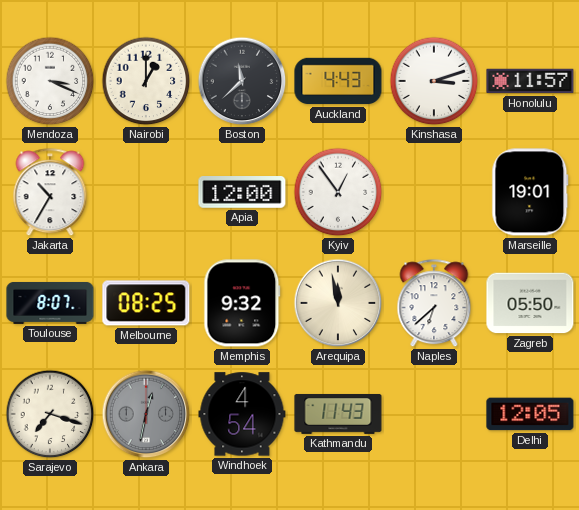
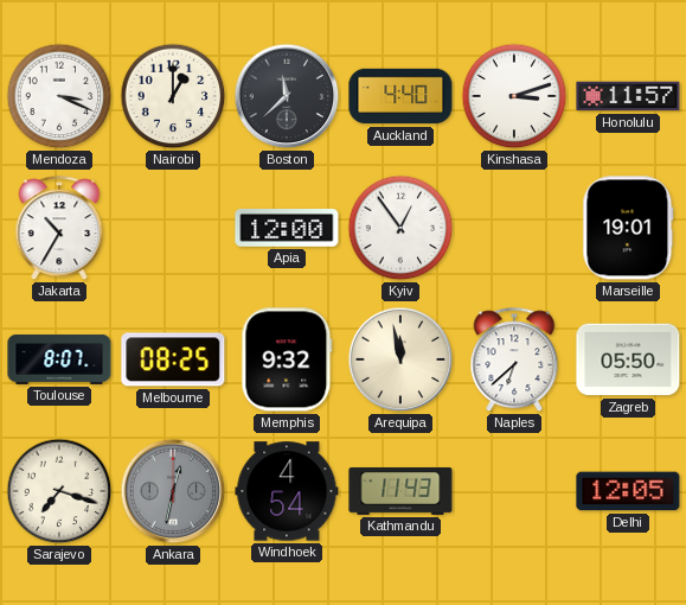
Auckland: 4:43 -> 4:40
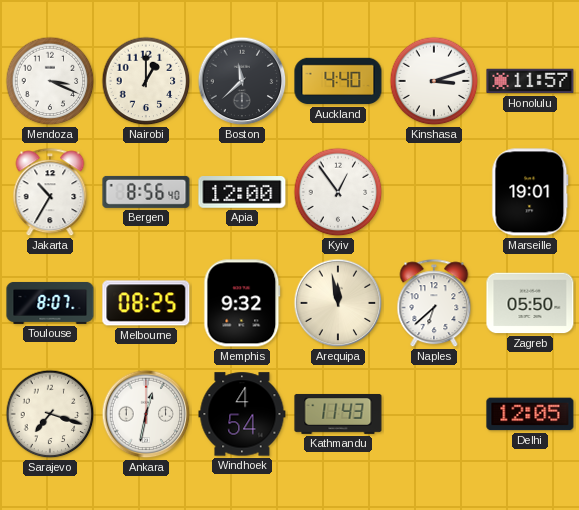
Bergen: none -> 8:56
Ankara dial: grey -> white
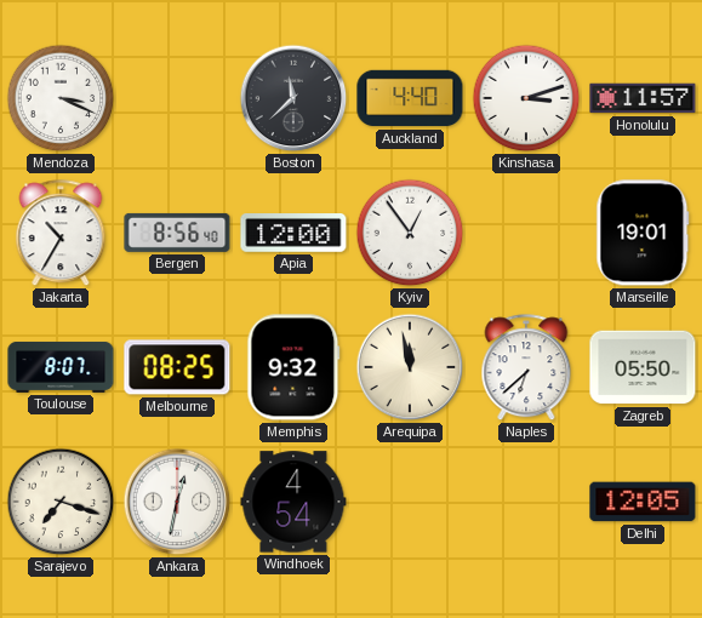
Nairobi: 1:00 -> none
Kathmandu: 11:43 -> none
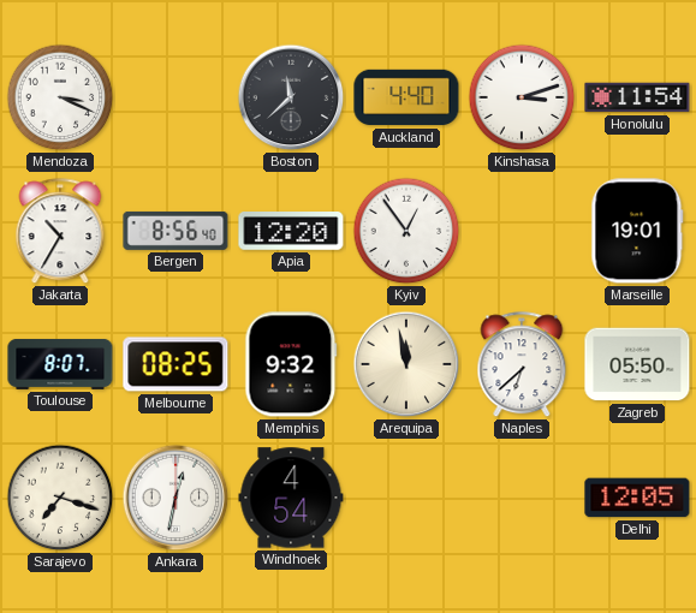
Honolulu: 11:57 -> 11:54
Apia: 12:00 -> 12:20
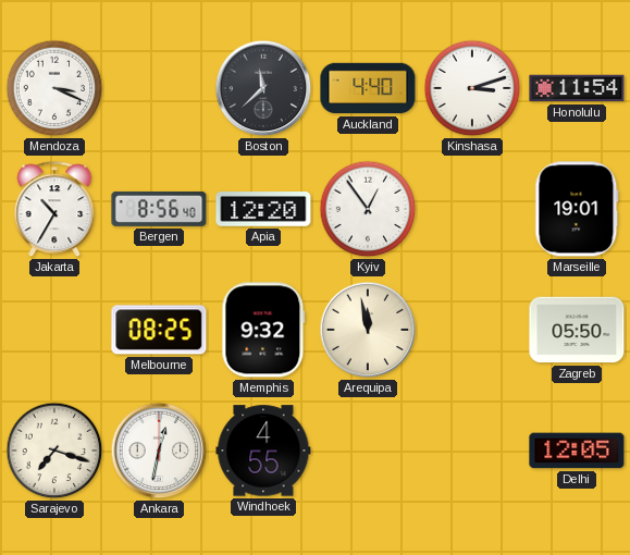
Toulouse: 8:07 -> none
Naples: 6:38 -> none
Windhoek: 4:54 -> 4:55
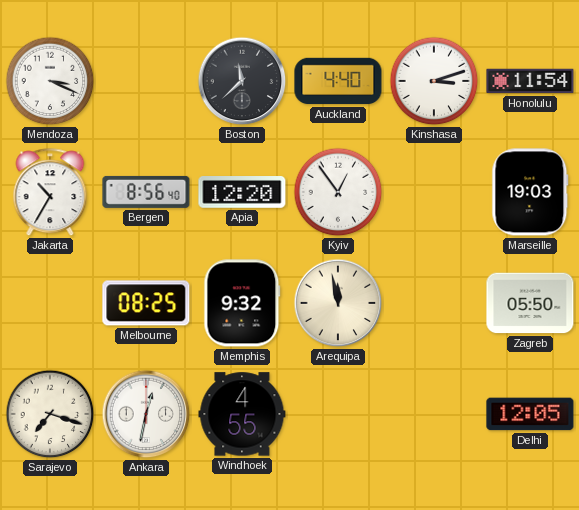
Marseille: 19:01 -> 19:03
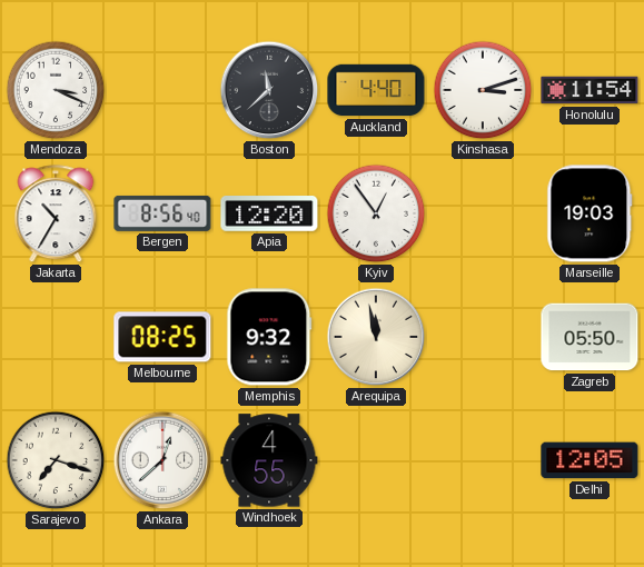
Ankara: 12:32 -> 12:38
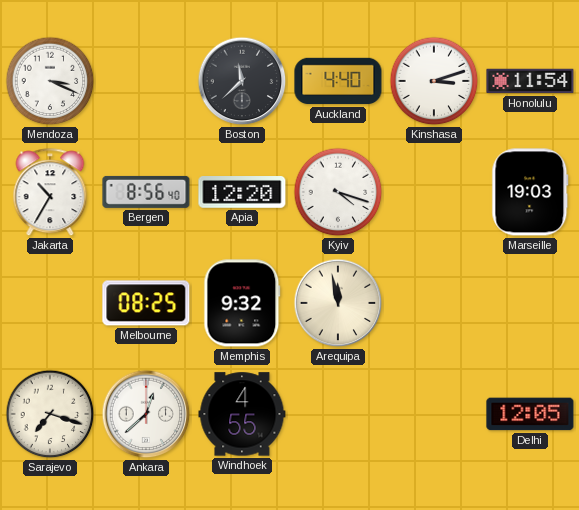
Kyiv: 12:54 -> 4:18
Zagreb: 05:50 -> none
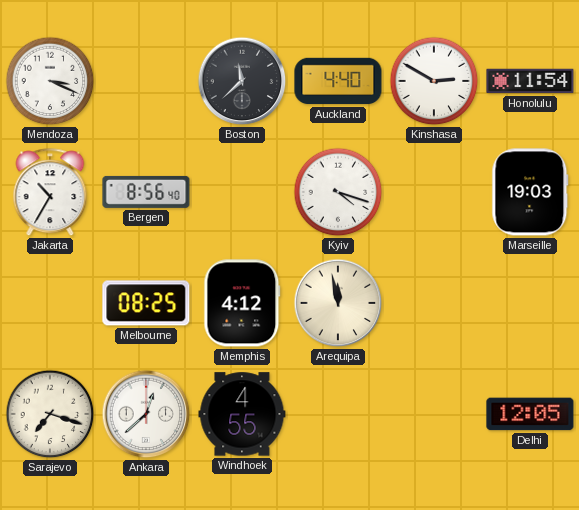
Kinshasa: 3:12 -> 2:50
Apia: 12:20 -> none
Memphis: 9:32 -> 4:12
